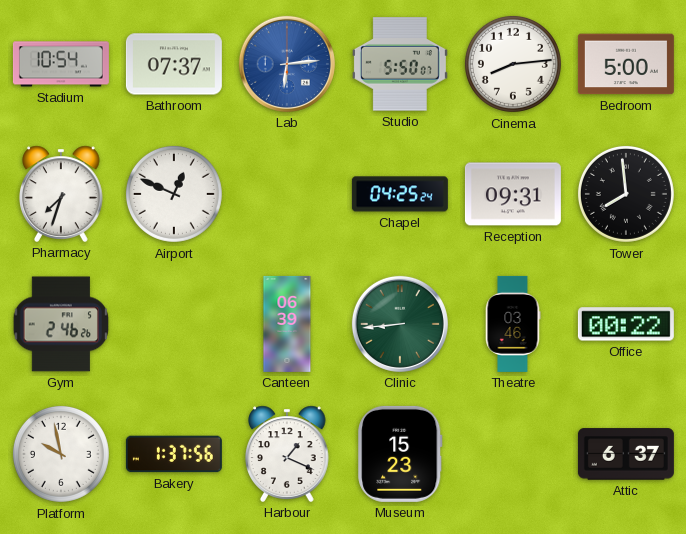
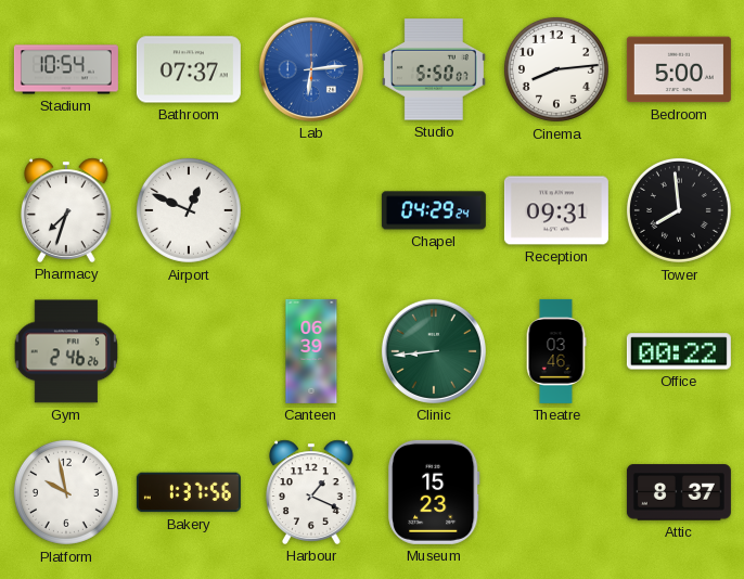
Chapel: 04:25 -> 04:29
Attic: 6:37 -> 8:37
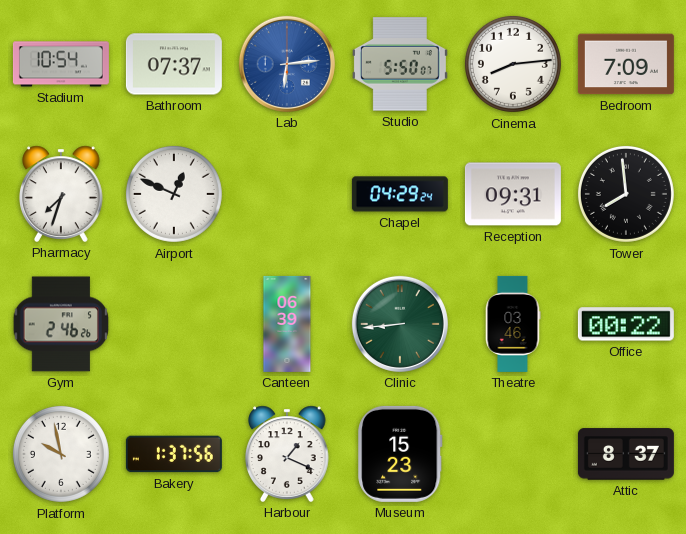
Bedroom: 5:00 -> 7:09
